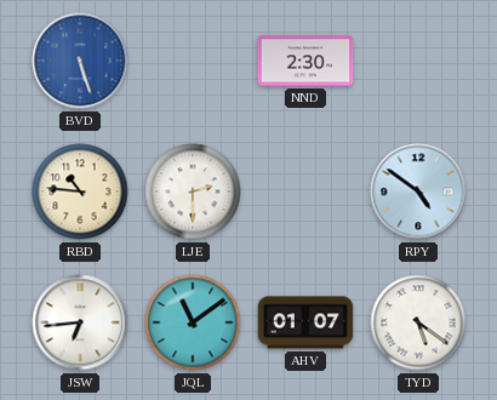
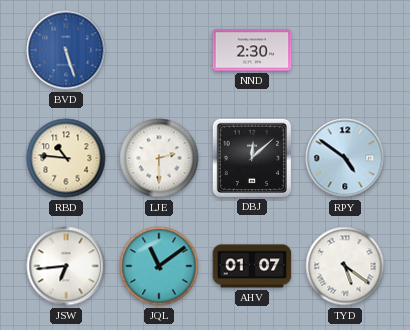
DBJ: none -> 12:08
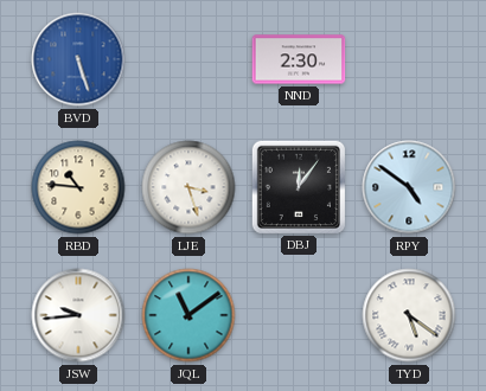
LJE: 2:30 -> 3:27
DBJ: 12:08 -> 12:06
JSW: 6:44 -> 9:44
AHV: 01:07 -> none
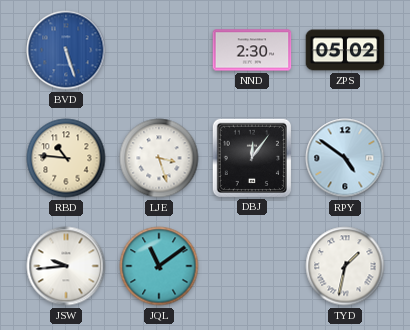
ZPS: none -> 05:02
TYD: 5:21 -> 1:32
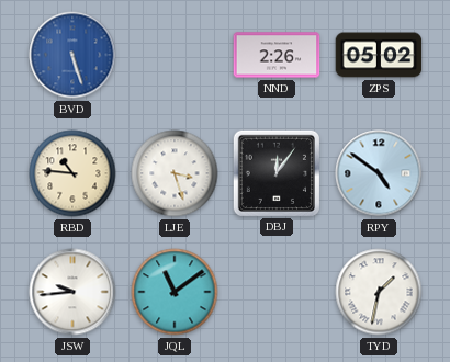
NND: 2:30 -> 2:26
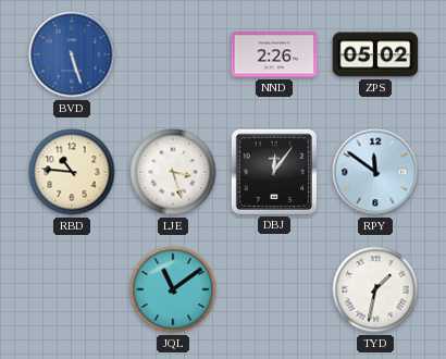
RPY: 4:51 -> 11:51
JSW: 9:44 -> none
